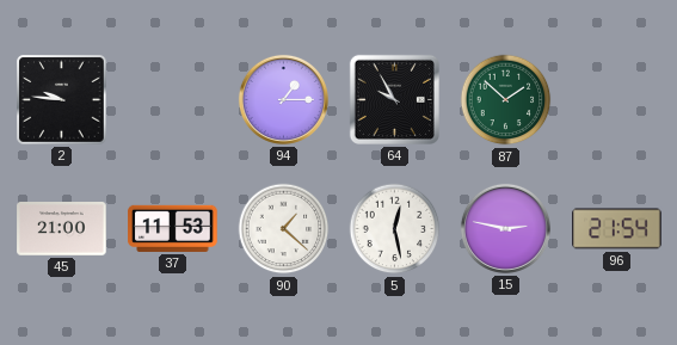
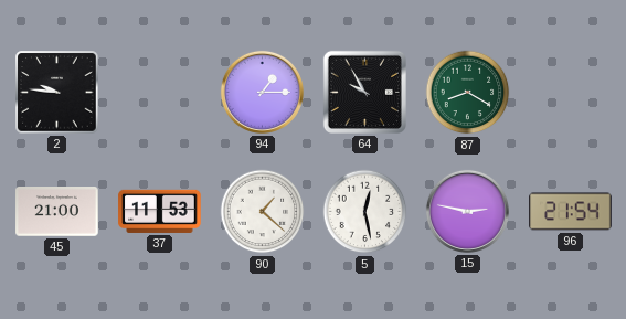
87: 1:52 -> 8:20
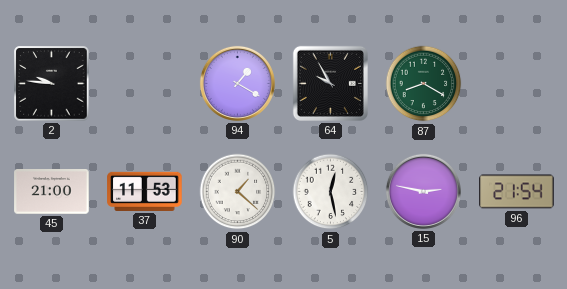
94: 1:15 -> 1:20
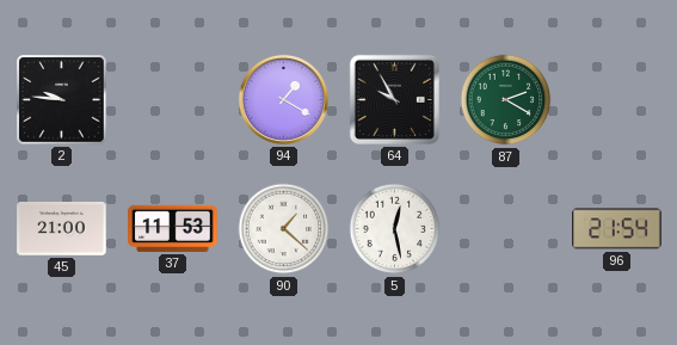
87: 8:20 -> 2:20
15: 2:47 -> none
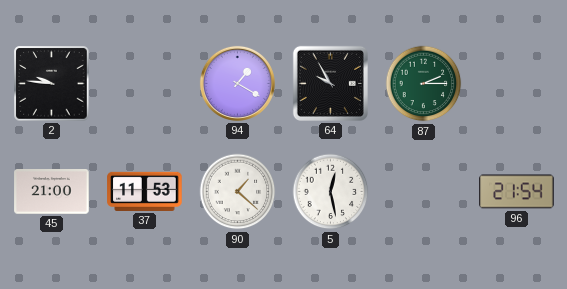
87: 2:20 -> 2:15
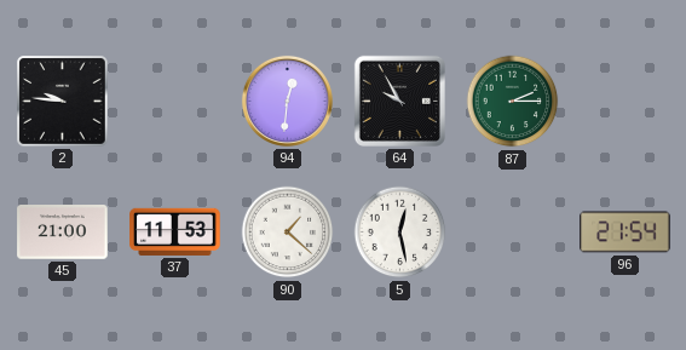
94: 1:20 -> 12:31
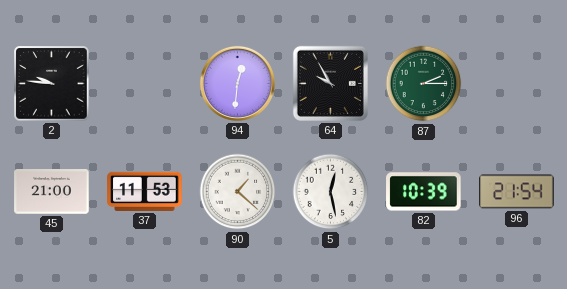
82: none -> 10:39
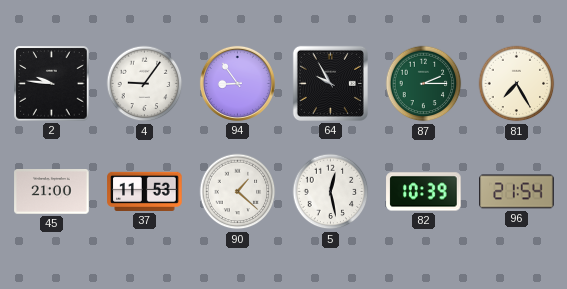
4: none -> 9:06
94: 12:31 -> 8:54
81: none -> 7:25
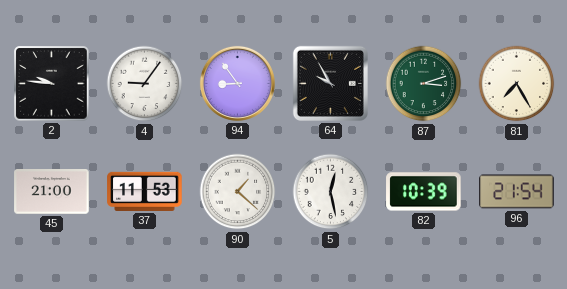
87: 2:15 -> 3:12
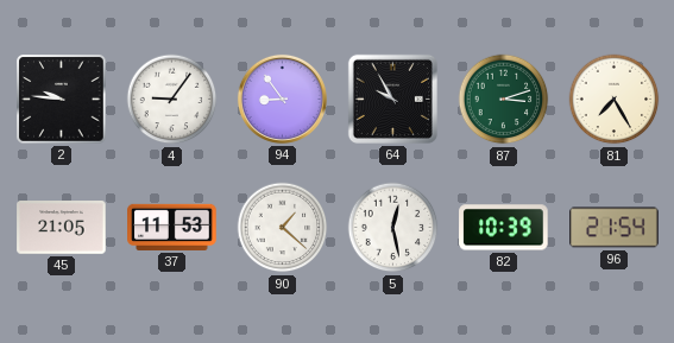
45: 21:00 -> 21:05
